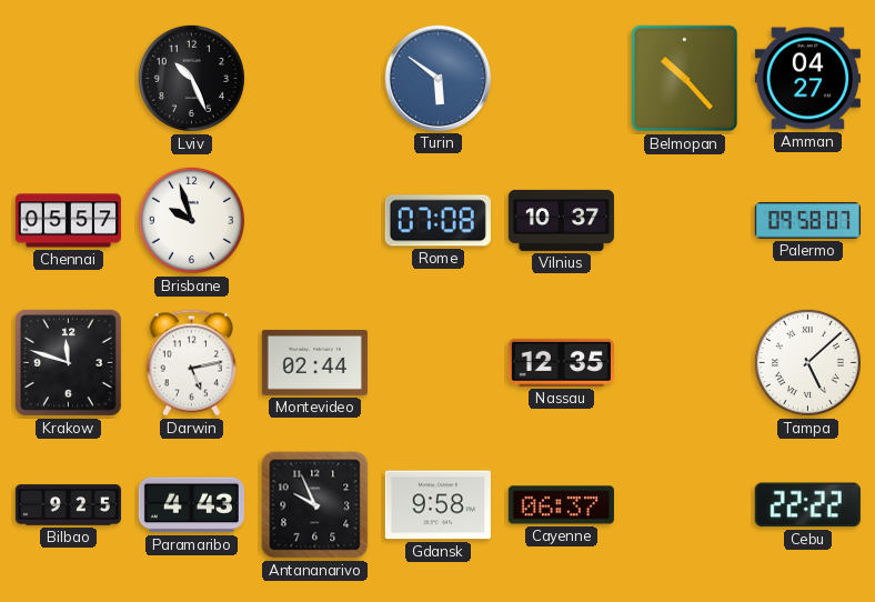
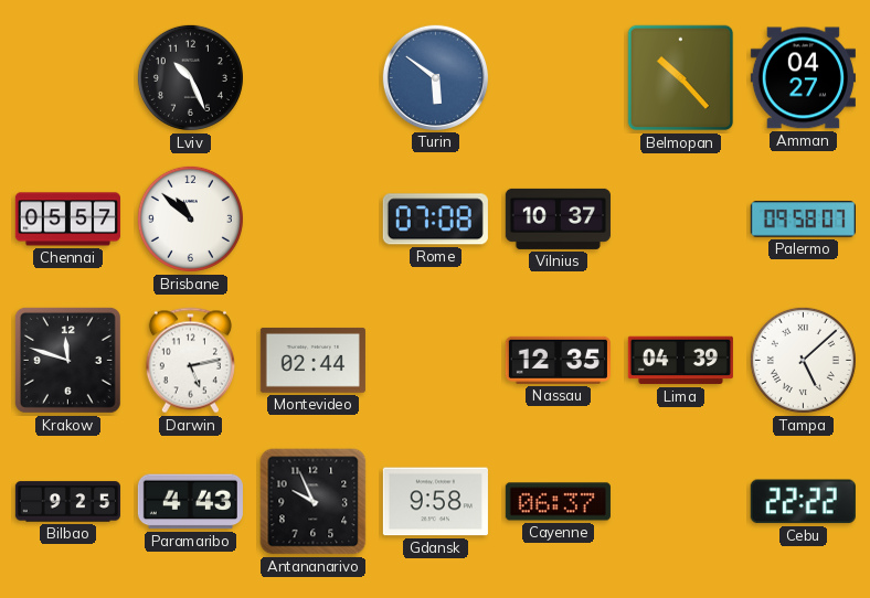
Brisbane: 9:57 -> 10:52
Lima: none -> 04:39
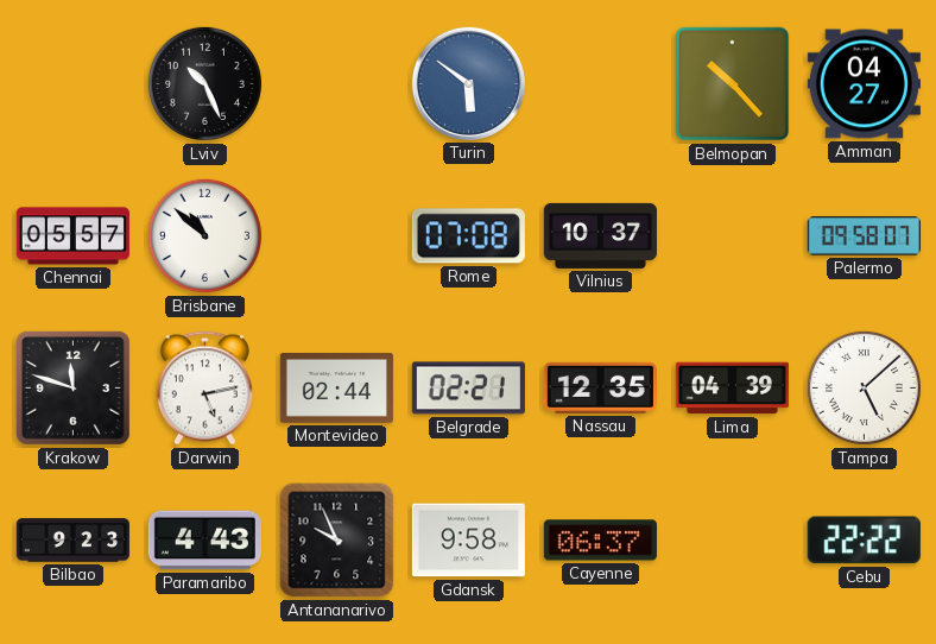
Belgrade: none -> 02:21
Bilbao: 9:25 -> 9:23
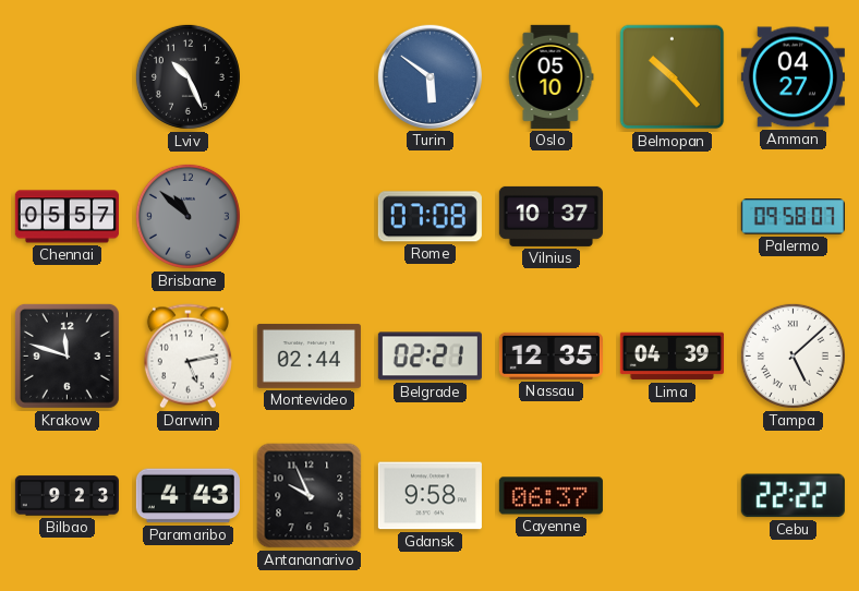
Oslo: none -> 05:10
Brisbane dial: white -> grey
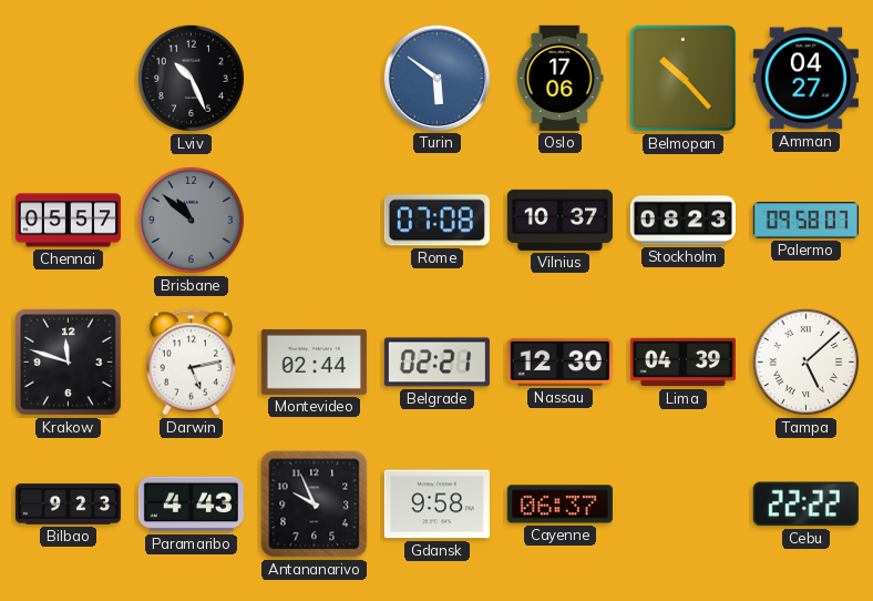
Oslo: 05:10 -> 17:06
Stockholm: none -> 08:23
Nassau: 12:35 -> 12:30
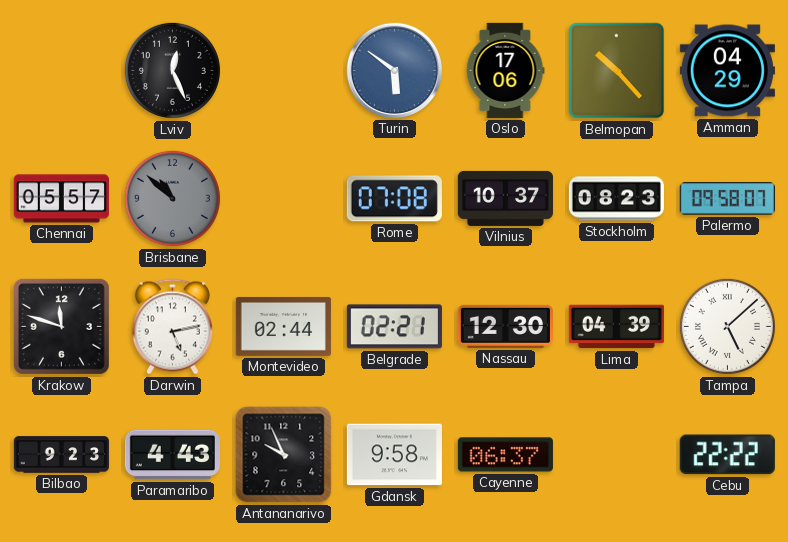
Lviv: 10:26 -> 12:26
Amman: 04:27 -> 04:29
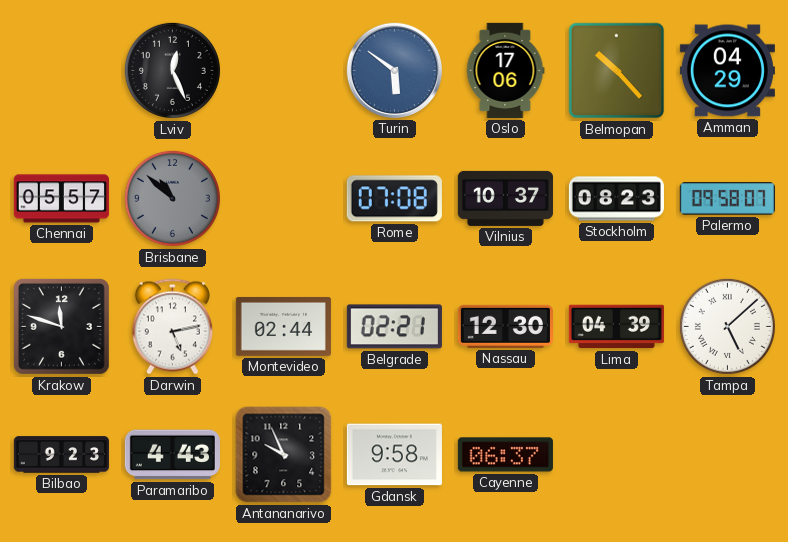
Cebu: 22:22 -> none
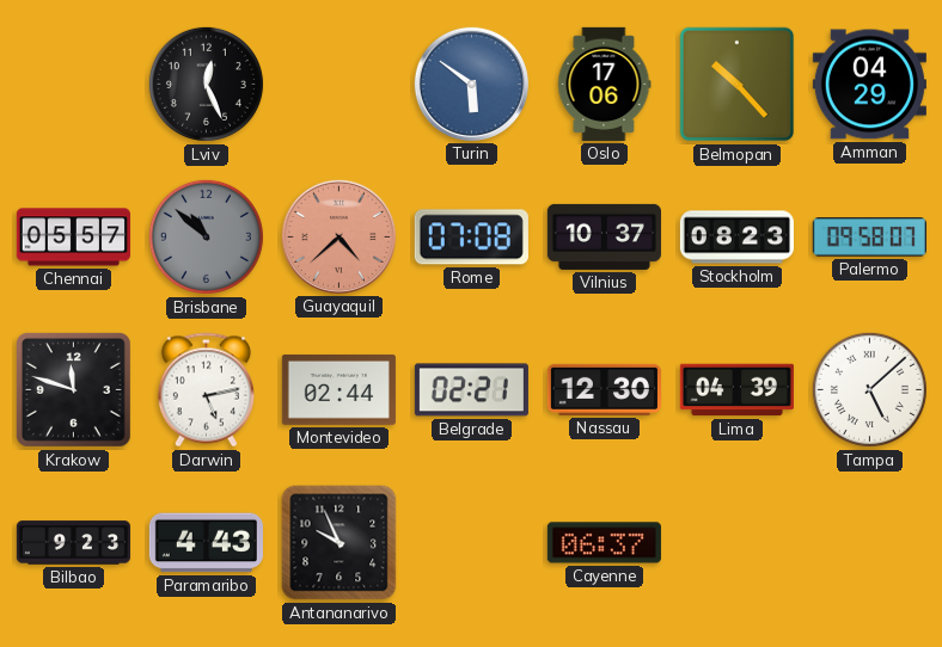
Guayaquil: none -> 4:38
Gdansk: 9:58 -> none
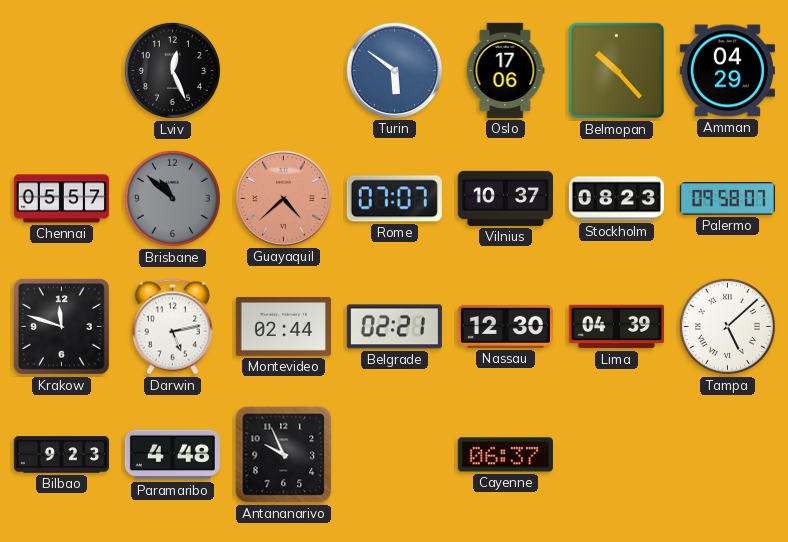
Rome: 07:08 -> 07:07
Paramaribo: 4:43 -> 4:48
